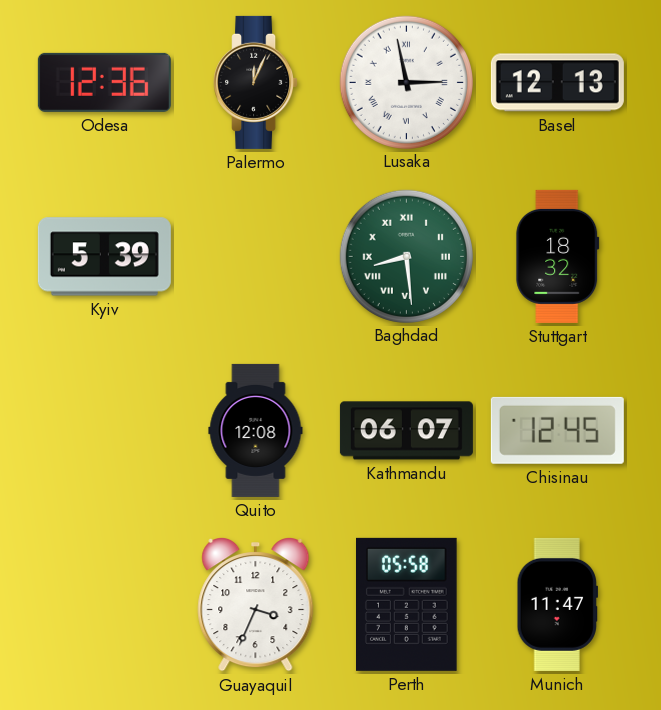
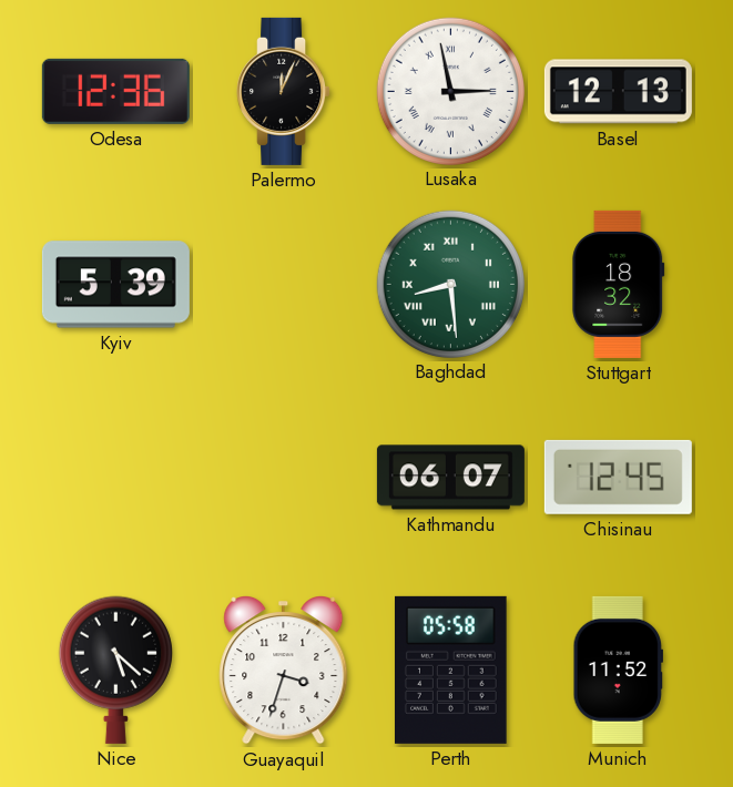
Quito: 12:08 -> none
Nice: none -> 5:22
Guayaquil: 3:34 -> 3:33
Munich: 11:47 -> 11:52
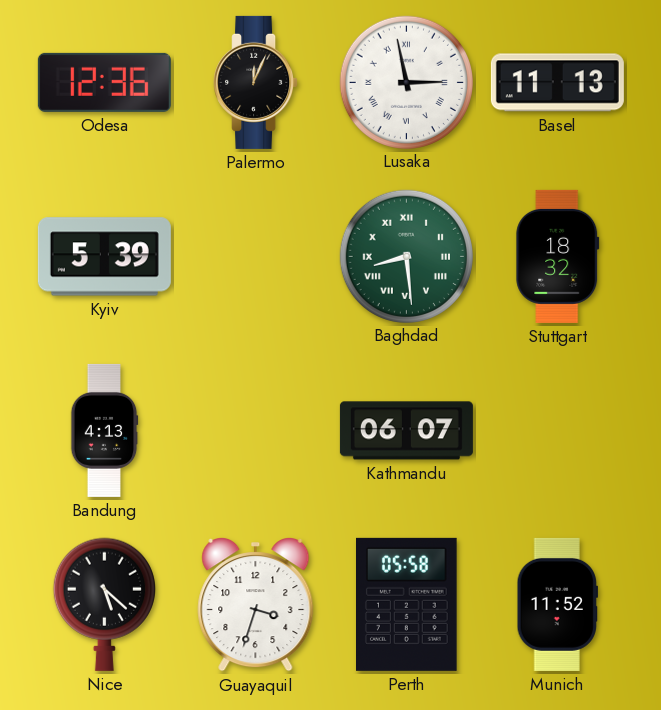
Basel: 12:13 -> 11:13
Bandung: none -> 4:13
Chisinau: 12:45 -> none
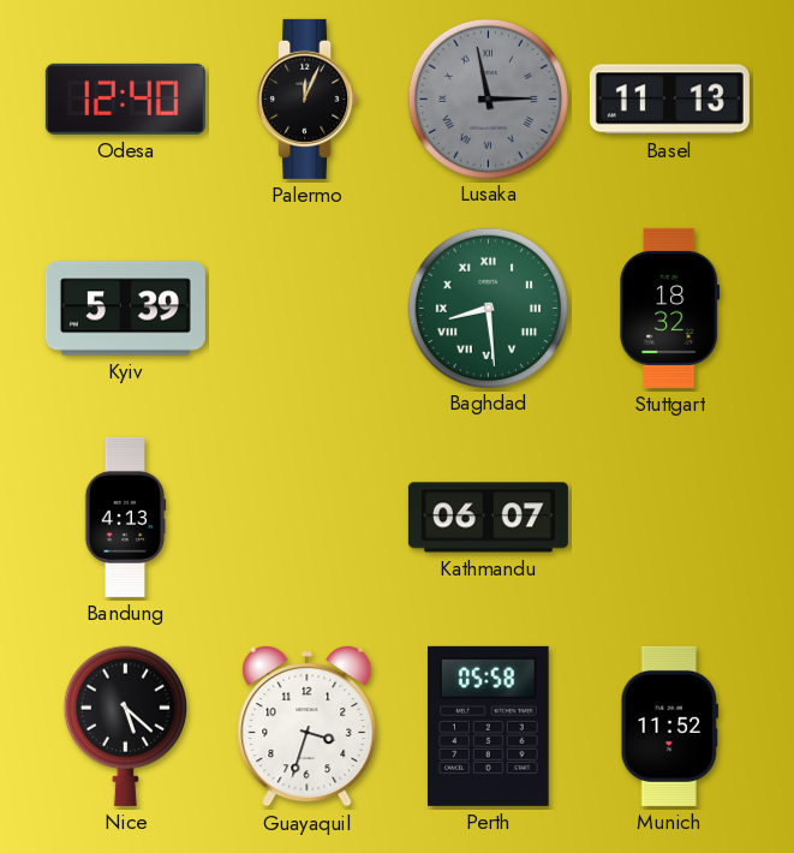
Odesa: 12:36 -> 12:40
Lusaka dial: white -> grey
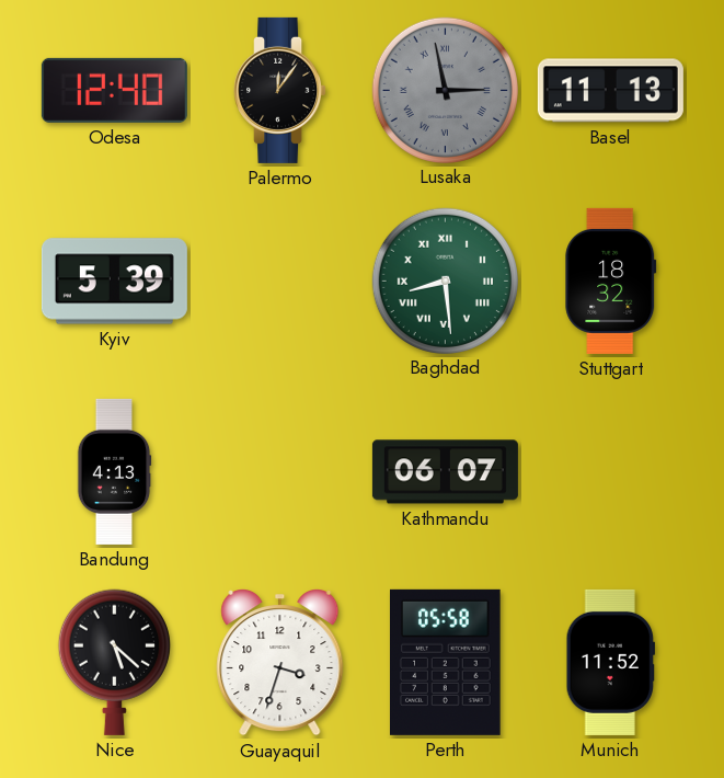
Palermo: 12:04 -> 12:06
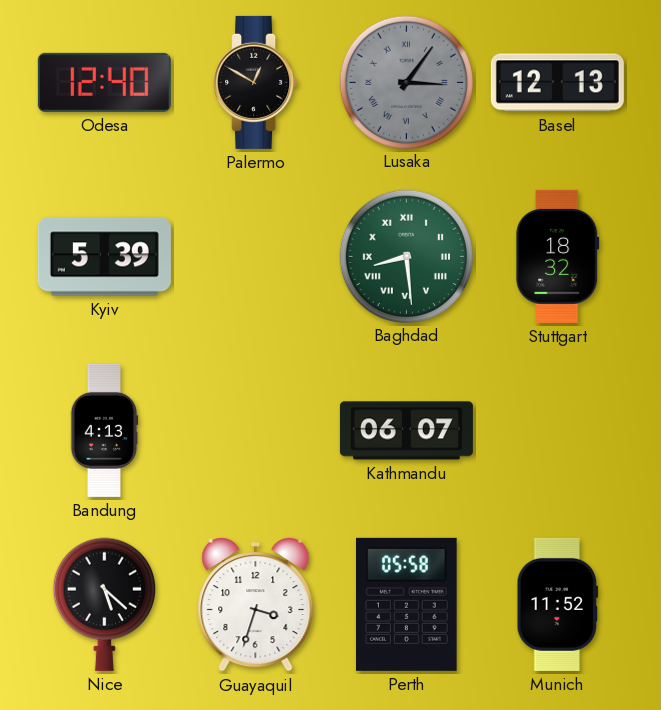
Palermo: 12:06 -> 12:50
Lusaka: 2:58 -> 3:06
Basel: 11:13 -> 12:13
